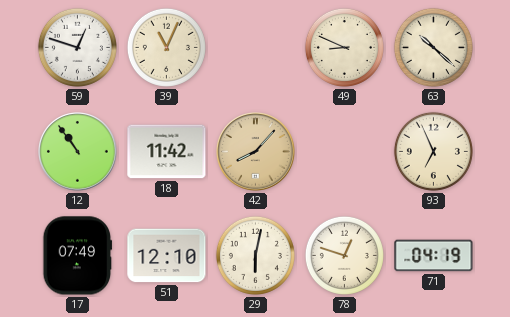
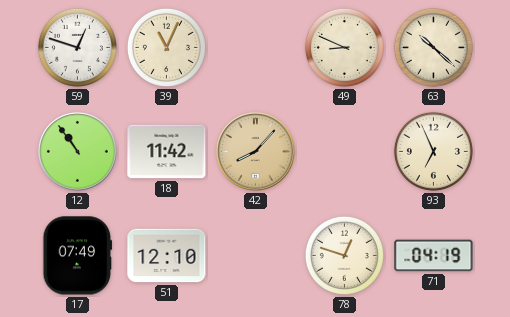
29: 6:02 -> none
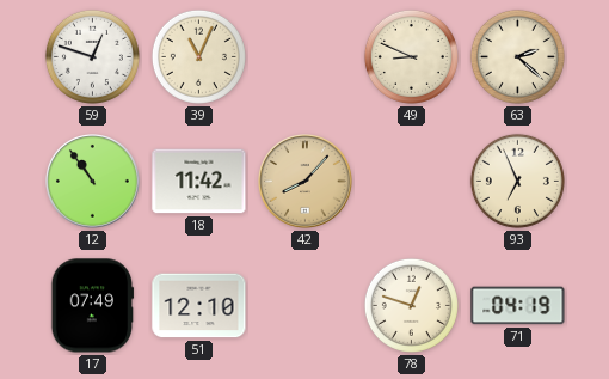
63: 10:22 -> 2:22
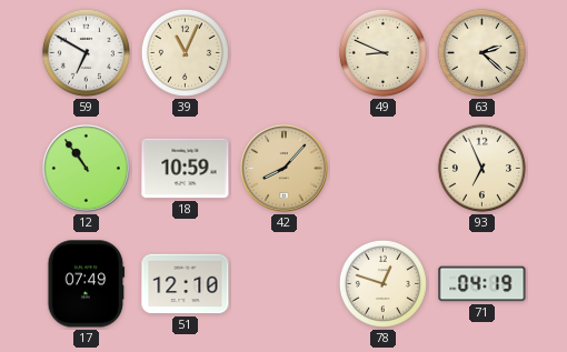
59: 12:48 -> 6:50
18: 11:42 -> 10:59
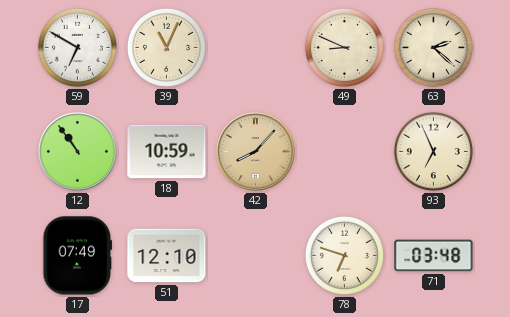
78: 12:48 -> 6:48
71: 04:19 -> 03:48
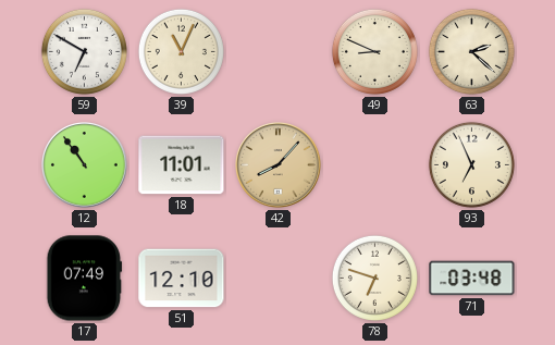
18: 10:59 -> 11:01
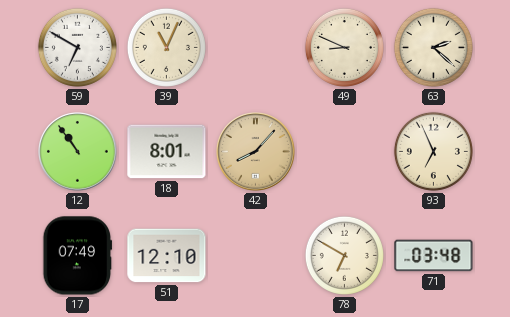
18: 11:01 -> 8:01
78: 6:48 -> 6:50
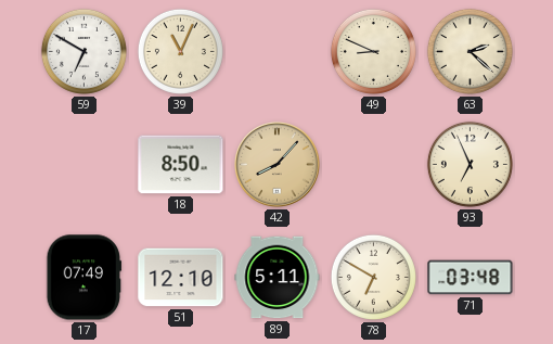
12: 10:54 -> none
18: 8:01 -> 8:50
89: none -> 5:11
